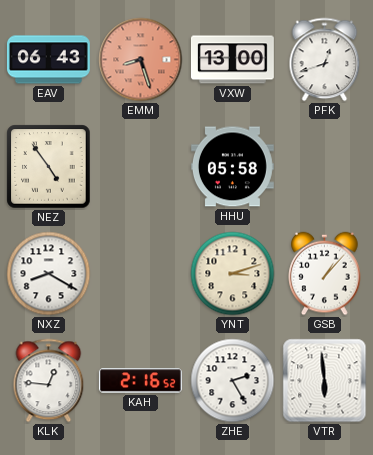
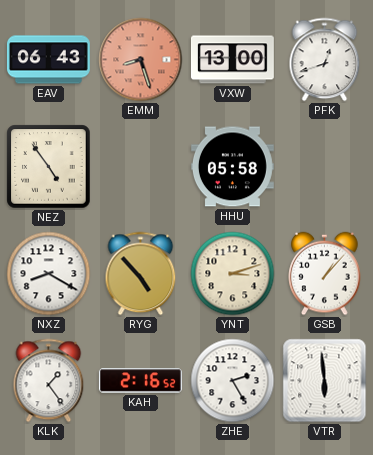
RYG: none -> 4:53
KLK: 12:46 -> 1:24
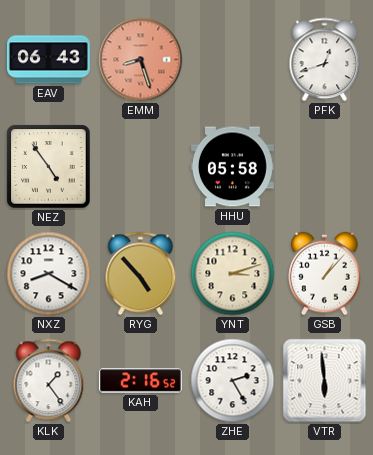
VXW: 13:00 -> none
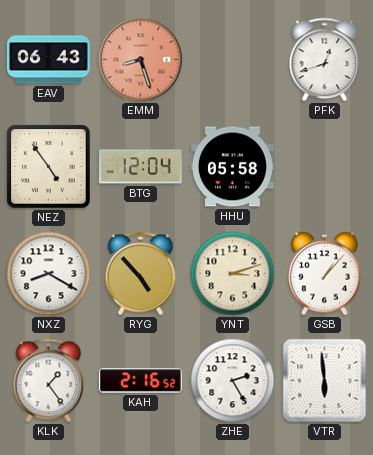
BTG: none -> 12:04
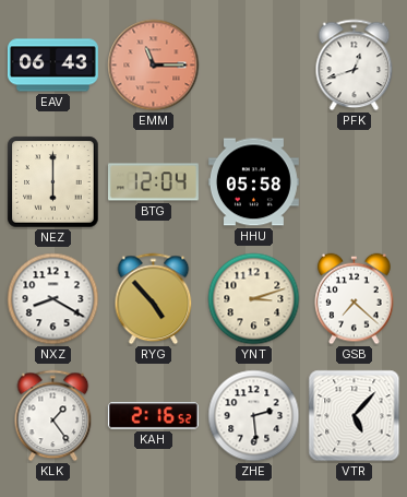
EMM: 8:27 -> 11:15
NEZ: 4:54 -> 6:00
GSB: 1:07 -> 7:22
ZHE: 2:25 -> 2:29
VTR: 5:59 -> 5:07
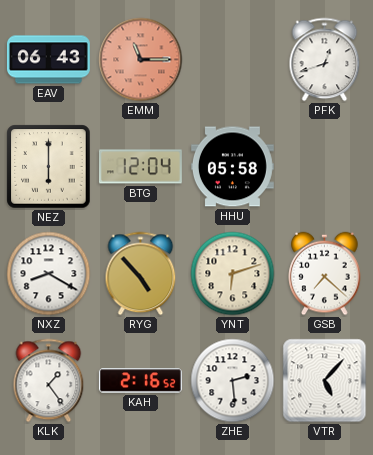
YNT: 3:12 -> 6:12
